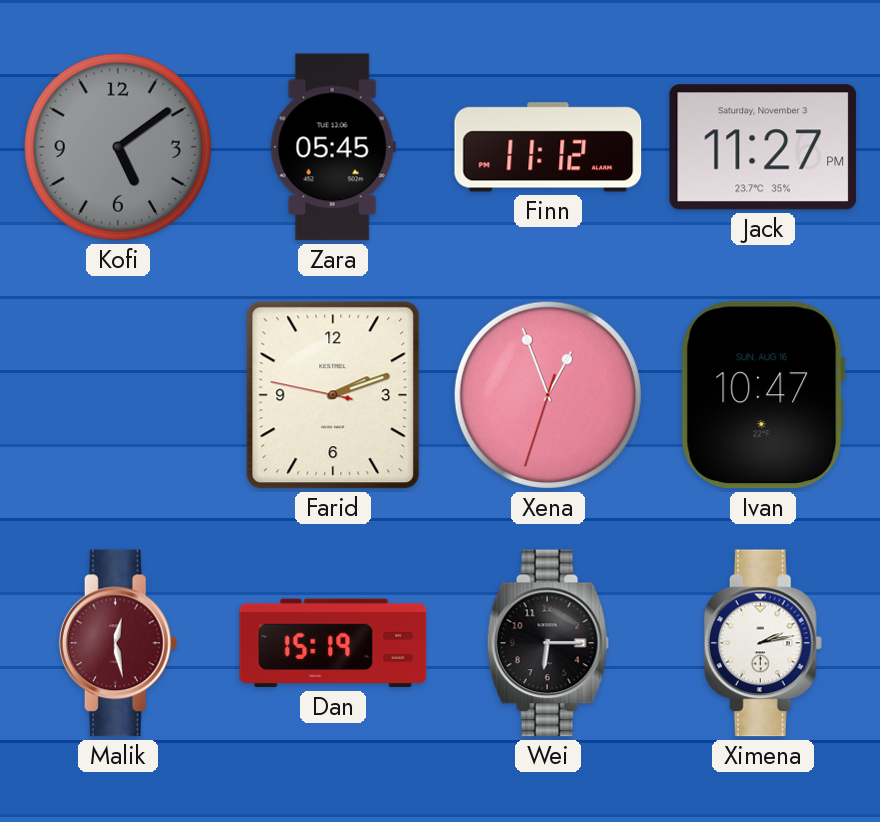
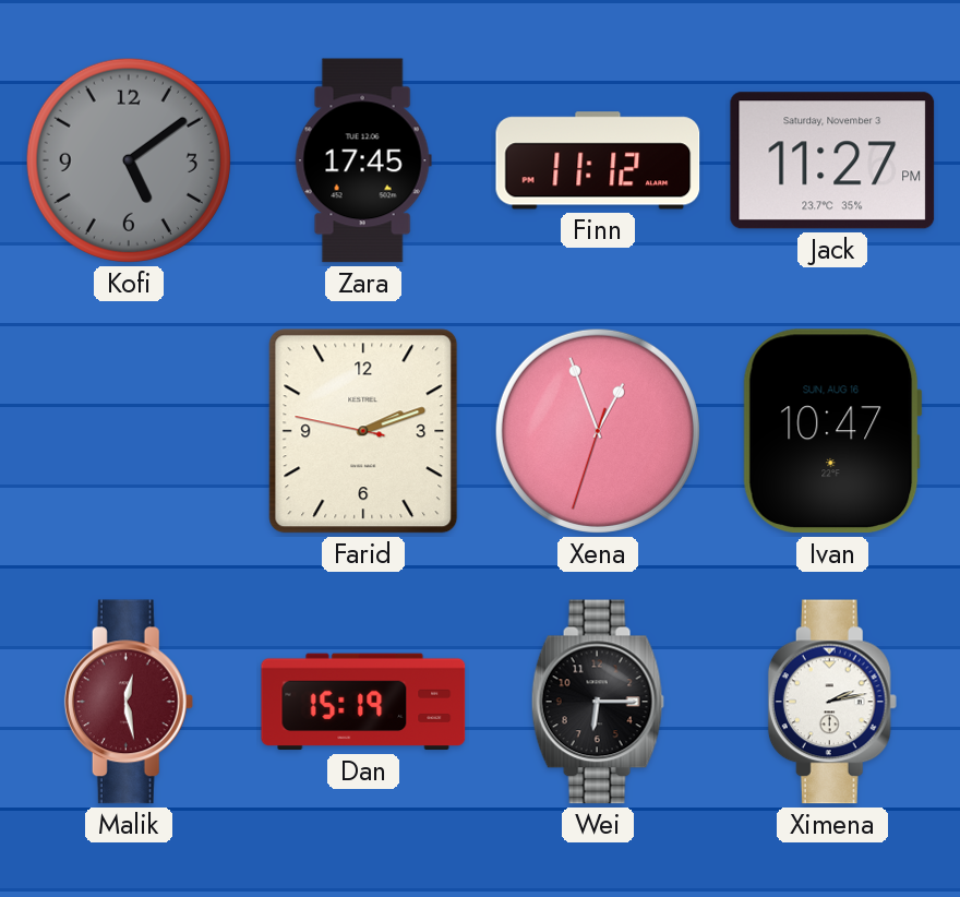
Zara: 05:45 -> 17:45
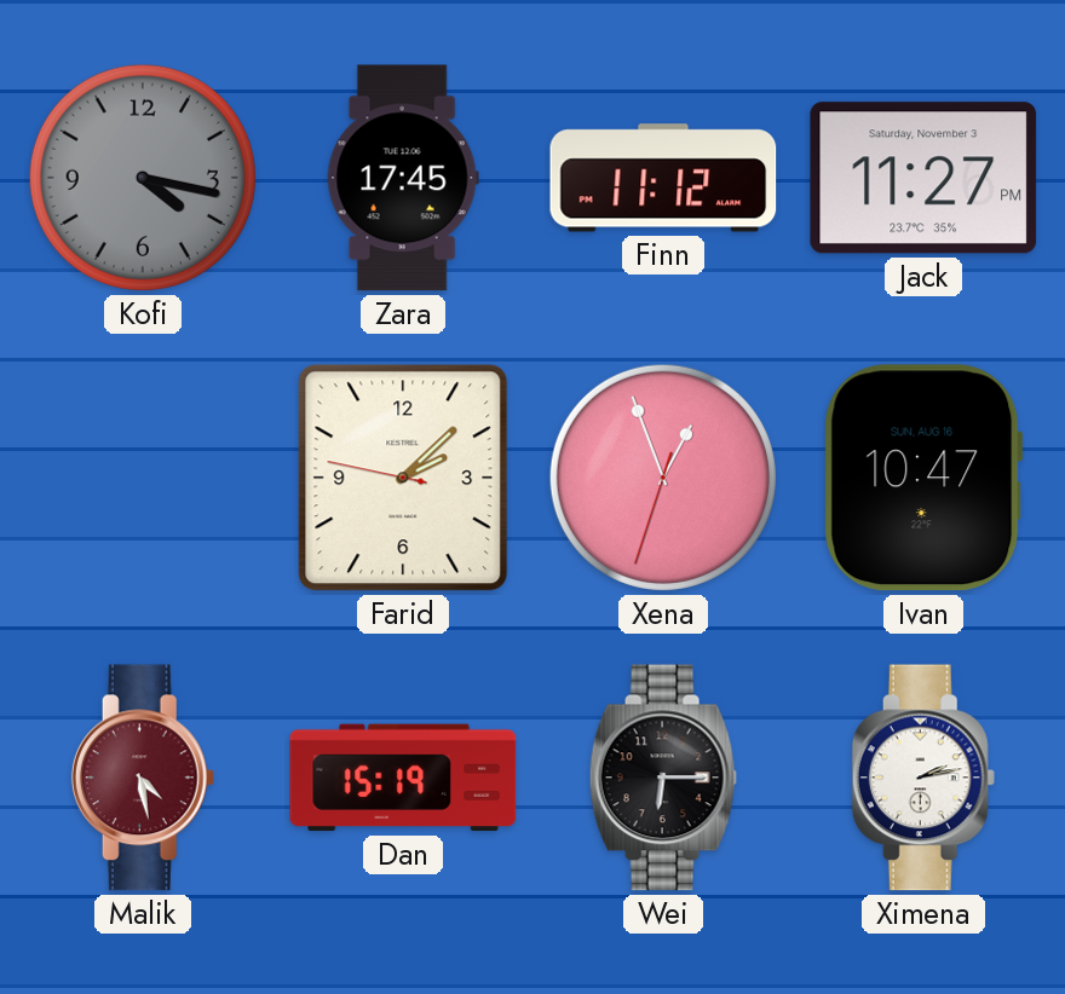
Kofi: 5:09 -> 4:17
Farid: 2:11 -> 2:07
Malik: 12:28 -> 4:28
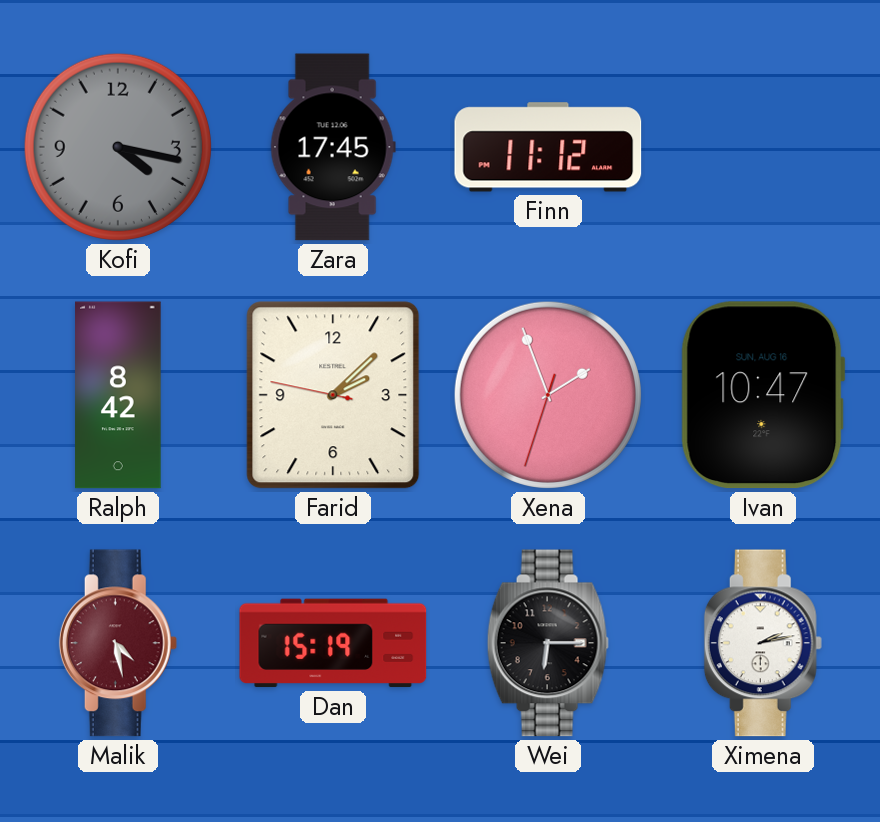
Jack: 11:27 -> none
Ralph: none -> 8:42
Xena: 12:56 -> 1:56
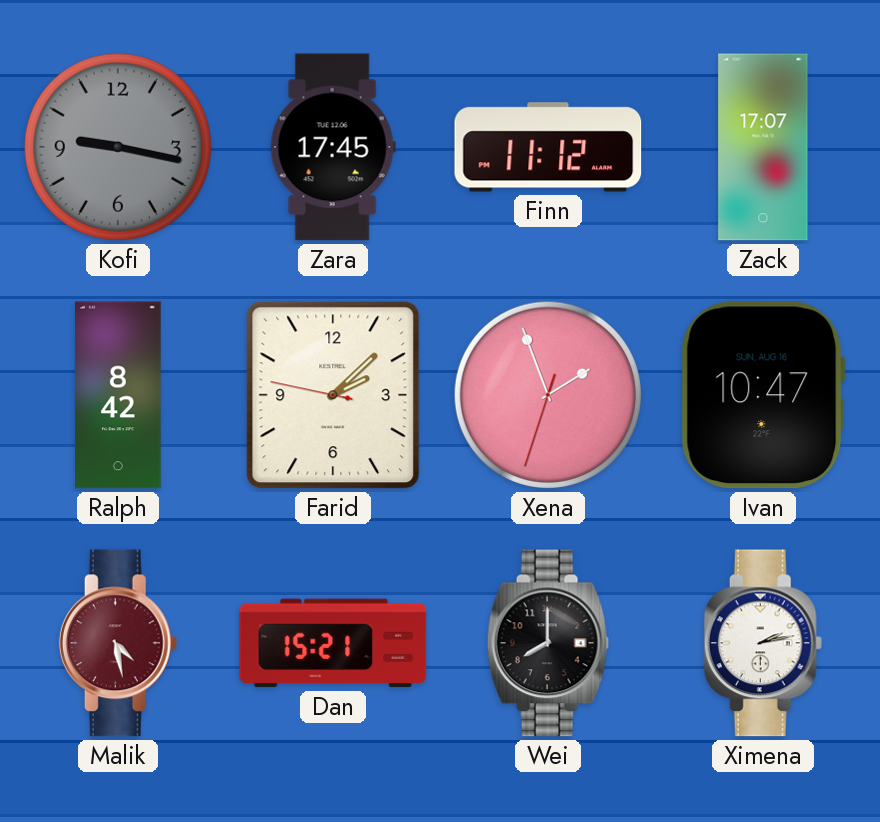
Kofi: 4:17 -> 9:17
Zack: none -> 17:07
Dan: 15:19 -> 15:21
Wei: 6:15 -> 8:00
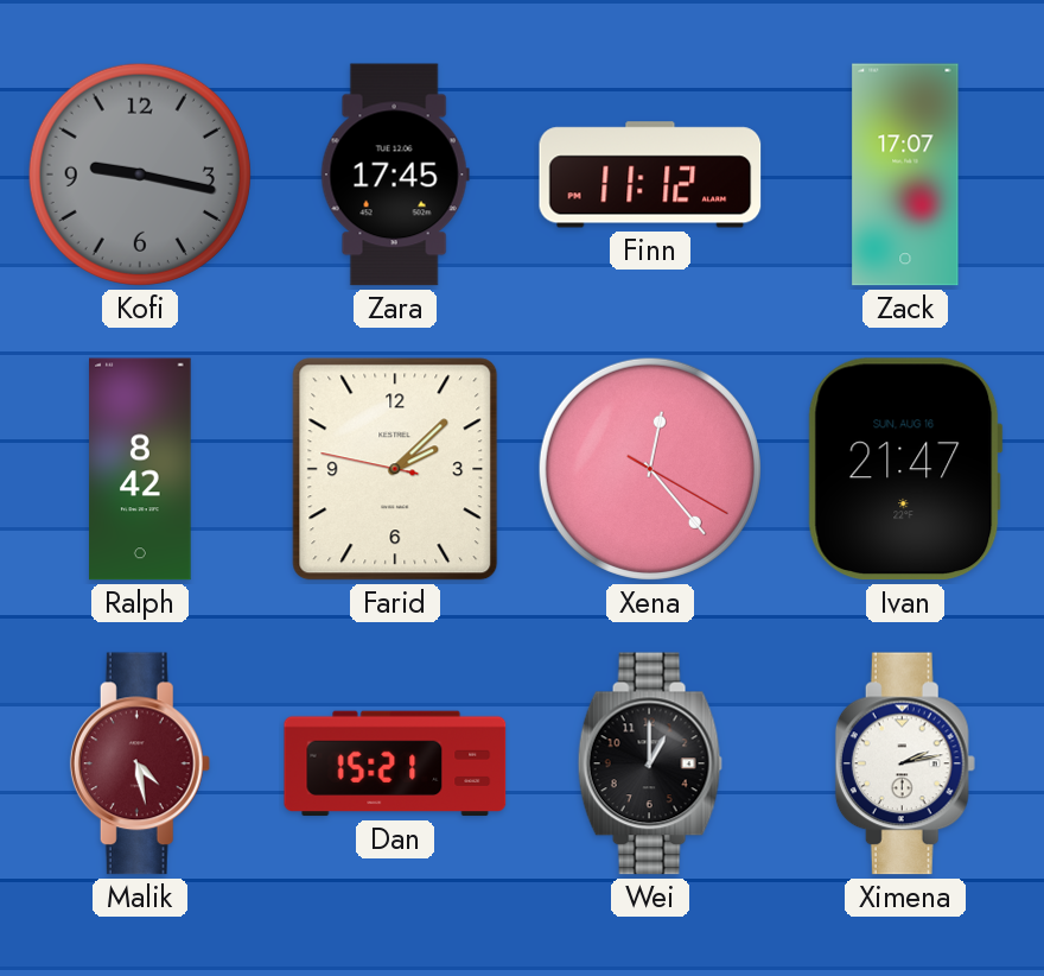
Xena: 1:56 -> 12:23
Ivan: 10:47 -> 21:47
Wei: 8:00 -> 1:00
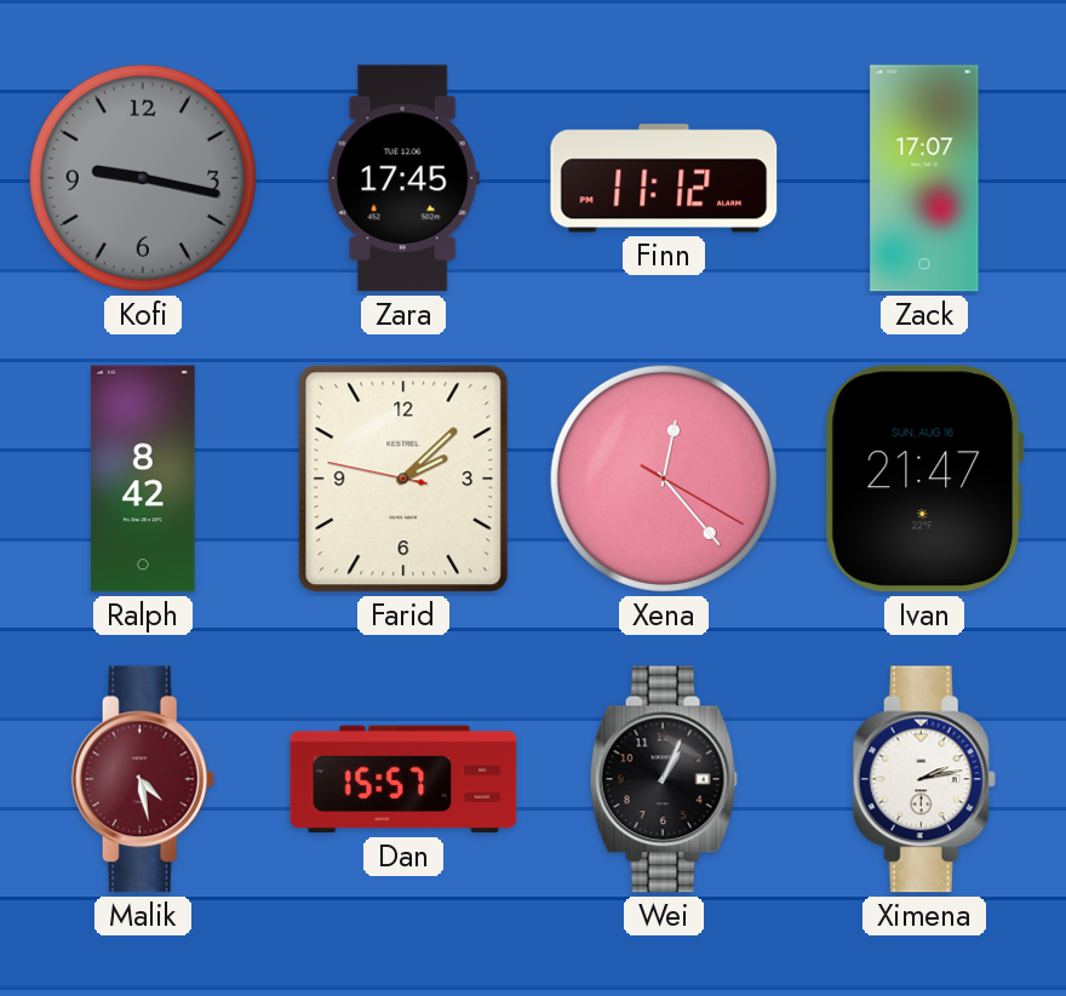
Dan: 15:21 -> 15:57
Wei: 1:00 -> 1:04
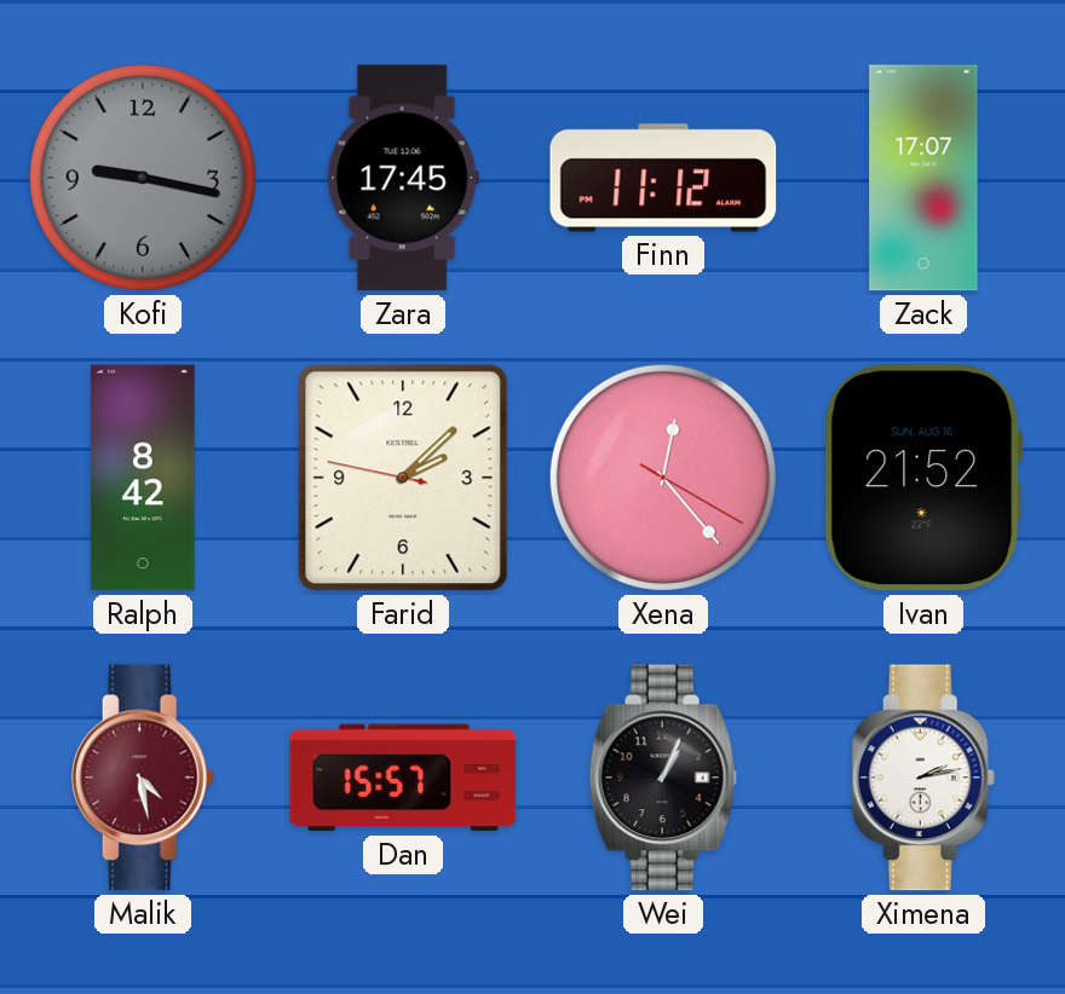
Ivan: 21:47 -> 21:52
